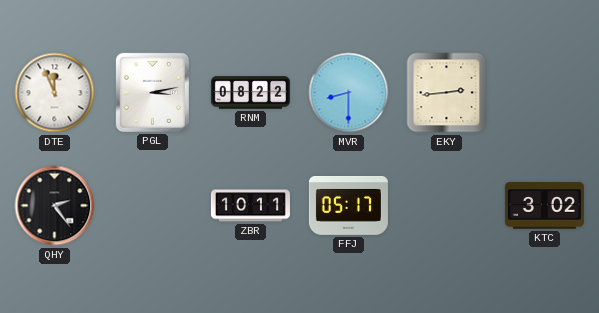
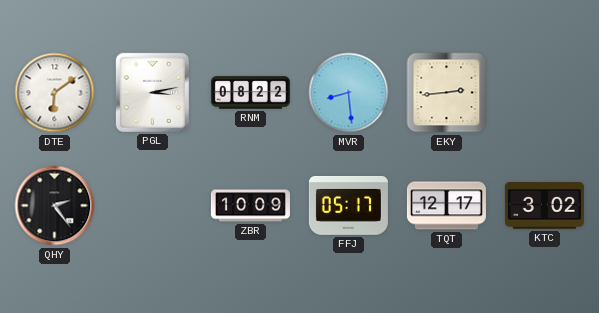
DTE: 11:56 -> 6:09
MVR: 8:30 -> 8:29
ZBR: 10:11 -> 10:09
TQT: none -> 12:17
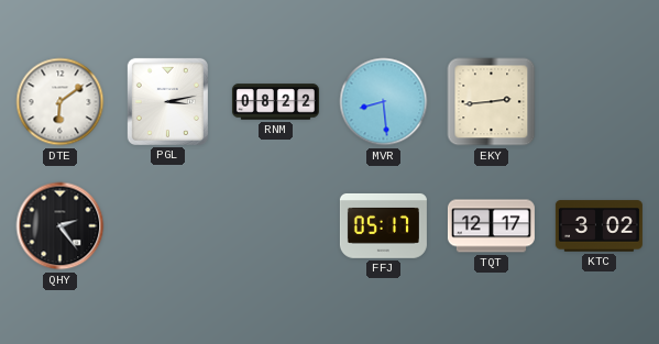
ZBR: 10:09 -> none
